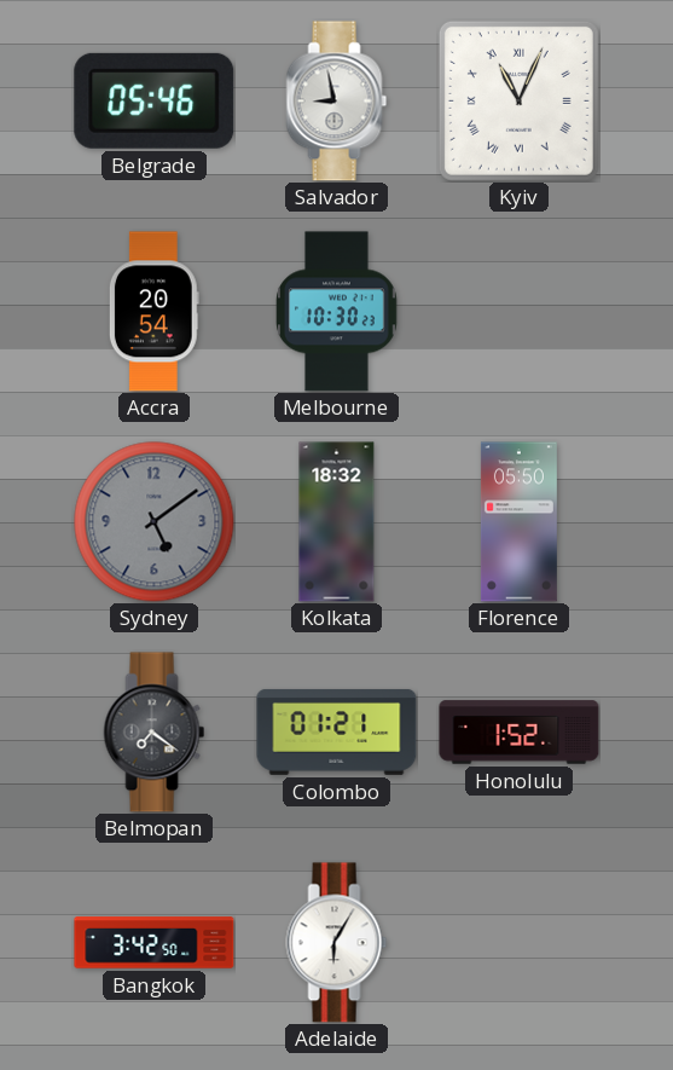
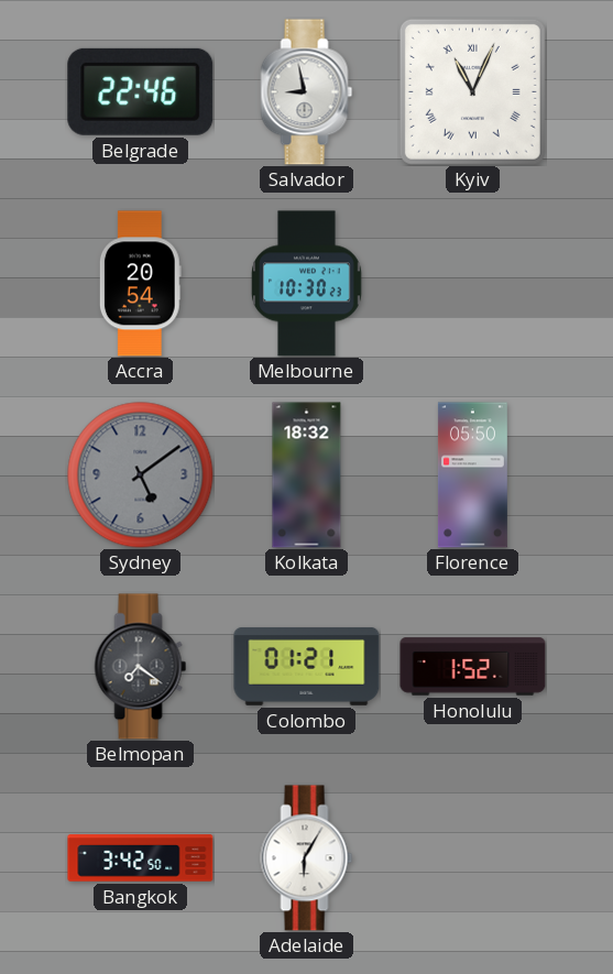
Belgrade: 05:46 -> 22:46
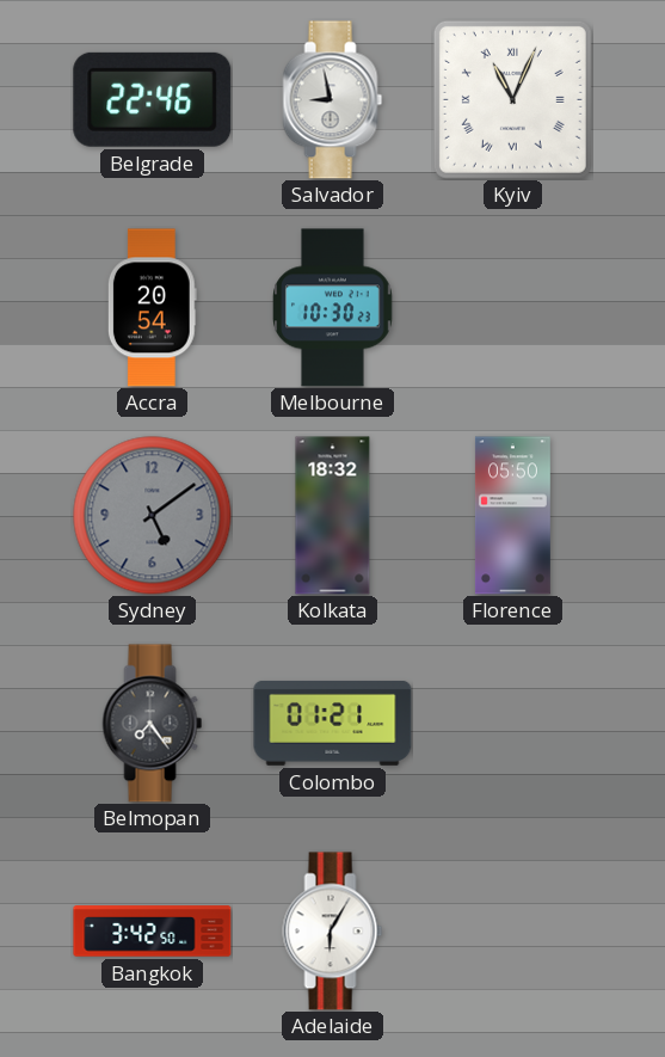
Belmopan: 7:21 -> 7:24
Honolulu: 1:52 -> none
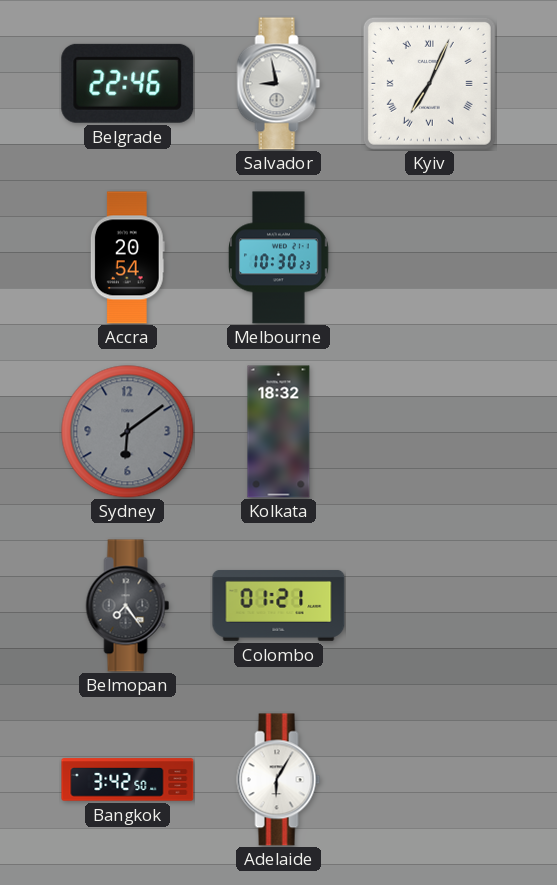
Kyiv: 11:04 -> 7:04
Sydney: 5:09 -> 6:09
Florence: 05:50 -> none
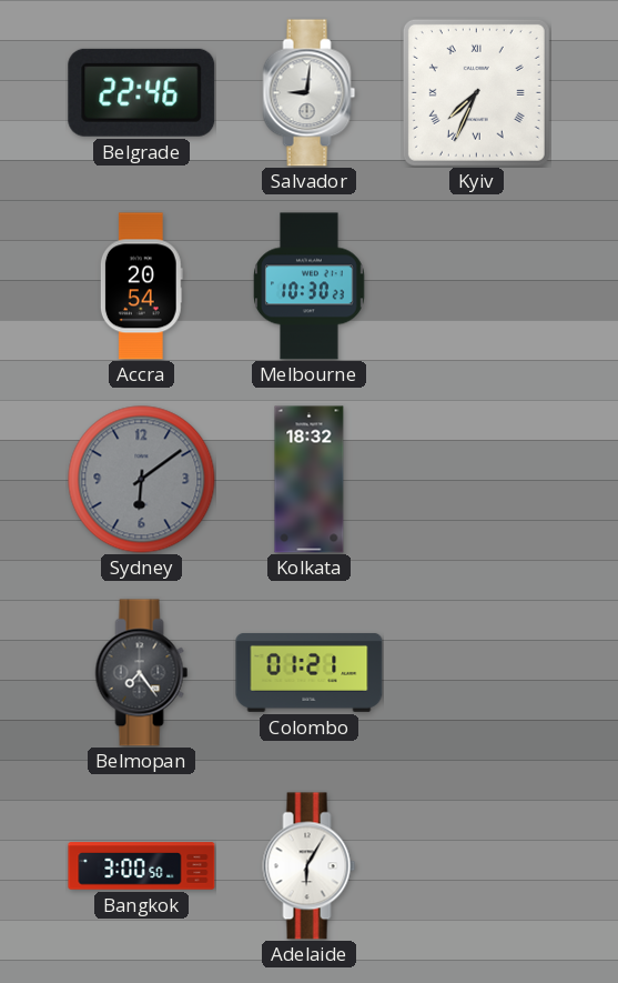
Salvador: 8:58 -> 9:01
Kyiv: 7:04 -> 7:34
Bangkok: 3:42 -> 3:00
